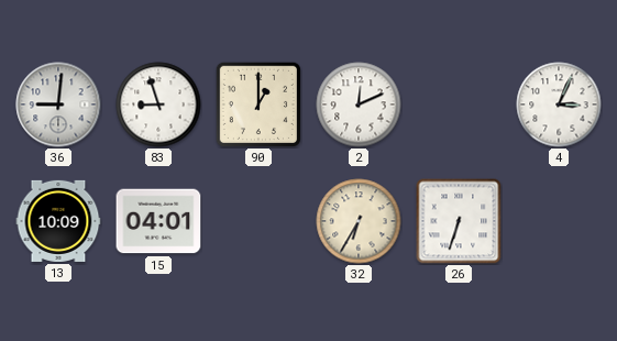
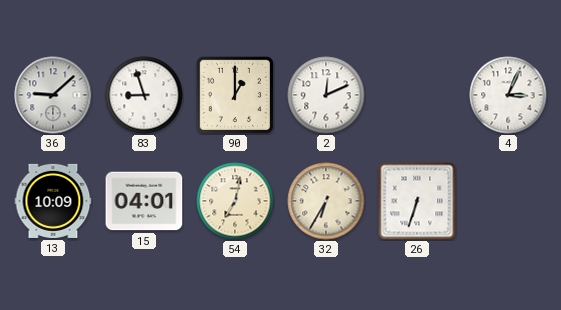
36: 9:01 -> 9:08
54: none -> 7:02
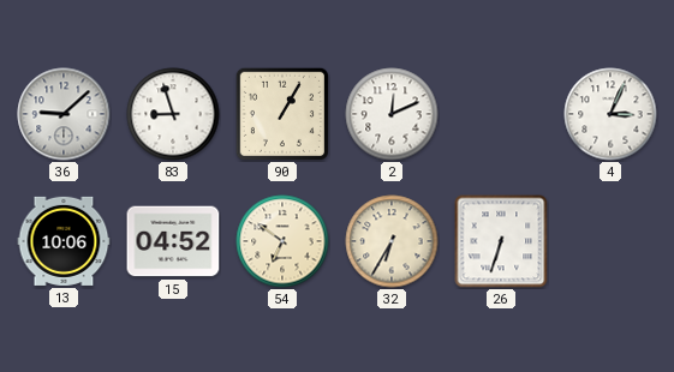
90: 1:00 -> 1:05
13: 10:09 -> 10:06
15: 04:01 -> 04:52
54: 7:02 -> 6:51
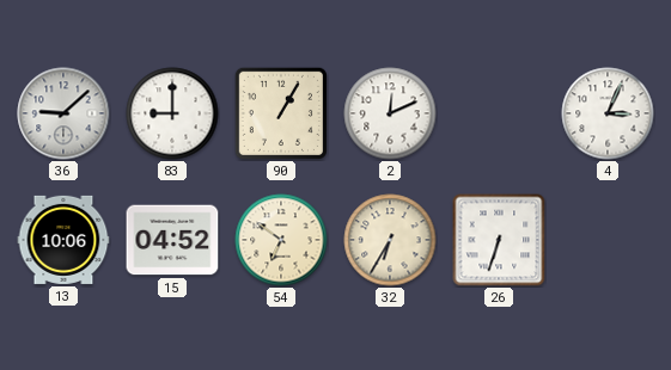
83: 8:57 -> 9:00
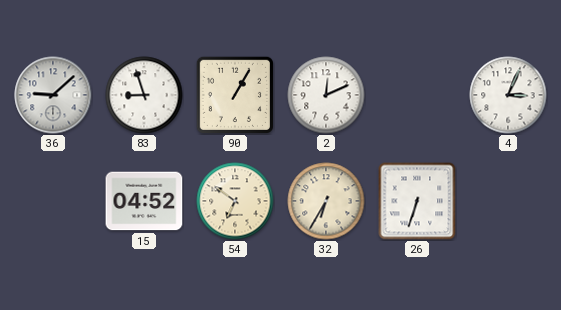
83: 9:00 -> 8:57
13: 10:06 -> none
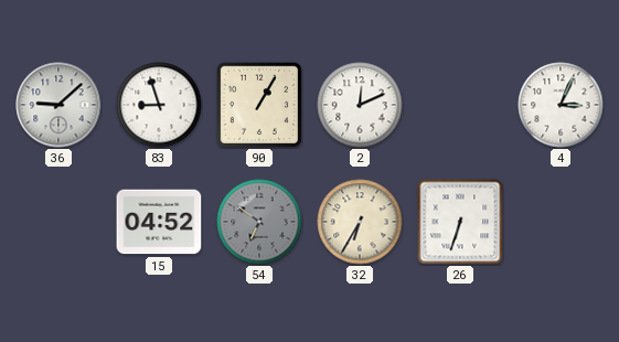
54 dial: cream -> grey
